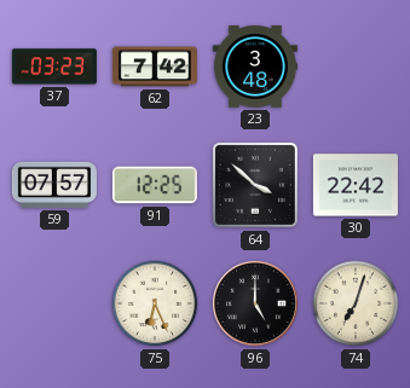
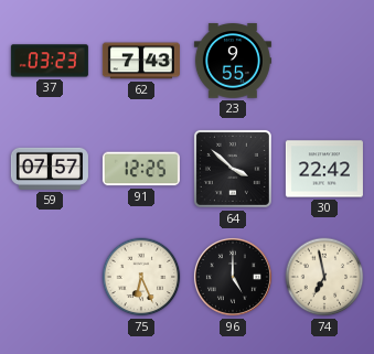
62: 7:42 -> 7:43
23: 3:48 -> 9:55
74: 7:03 -> 6:58
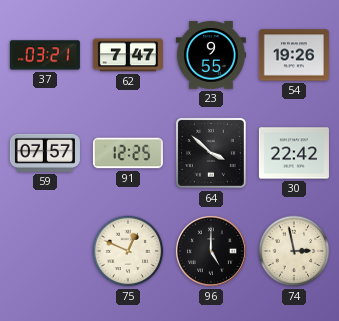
37: 03:23 -> 03:21
62: 7:43 -> 7:47
54: none -> 19:26
75: 6:26 -> 12:49
74: 6:58 -> 2:58
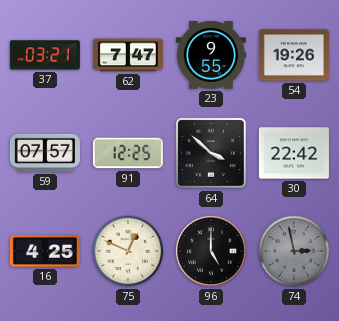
16: none -> 4:25
74 dial: cream -> grey
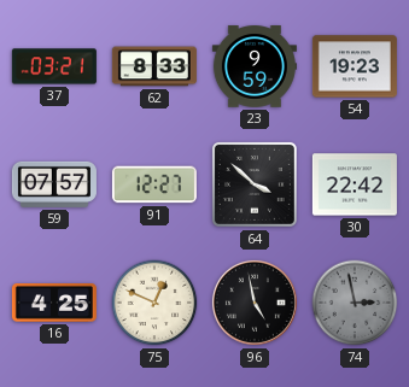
62: 7:47 -> 8:33
23: 9:55 -> 9:59
54: 19:26 -> 19:23
91: 12:25 -> 12:27
96: 5:00 -> 4:58
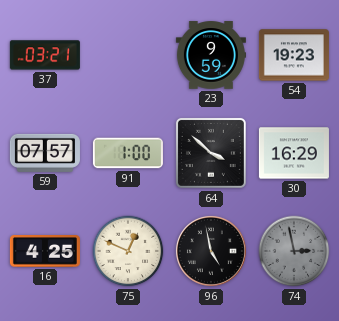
62: 8:33 -> none
91: 12:27 -> 1:00
30: 22:42 -> 16:29
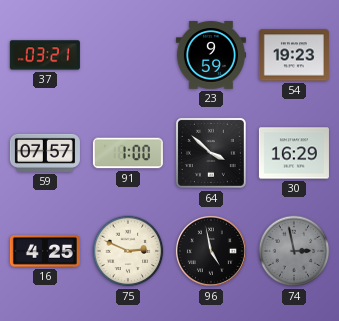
75: 12:49 -> 2:49
